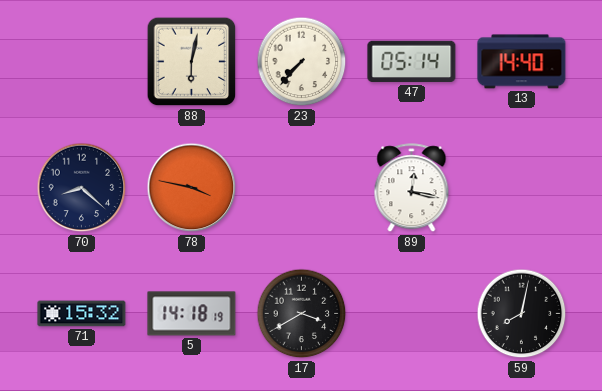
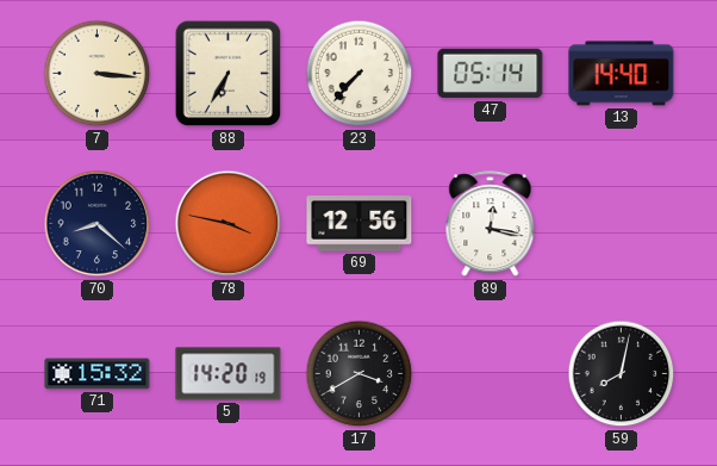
7: none -> 3:16
88: 6:02 -> 6:35
69: none -> 12:56
5: 14:18 -> 14:20
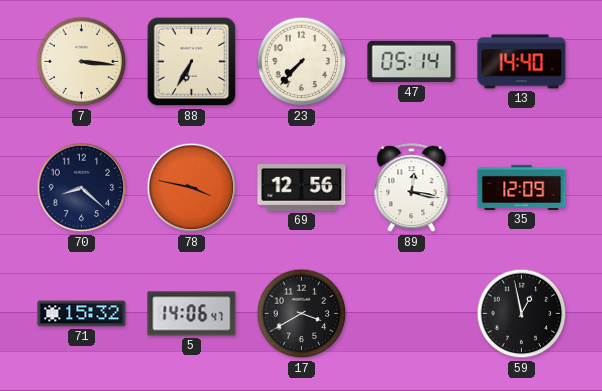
35: none -> 12:09
5: 14:20 -> 14:06
59: 8:02 -> 12:58
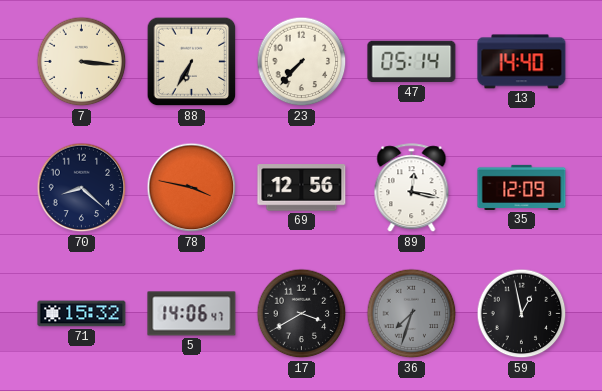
36: none -> 7:33
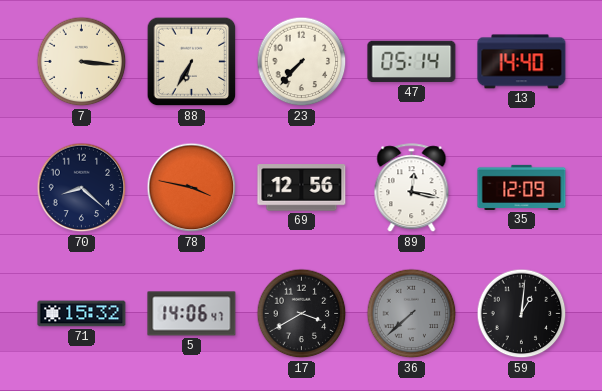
36: 7:33 -> 7:38
59: 12:58 -> 1:01
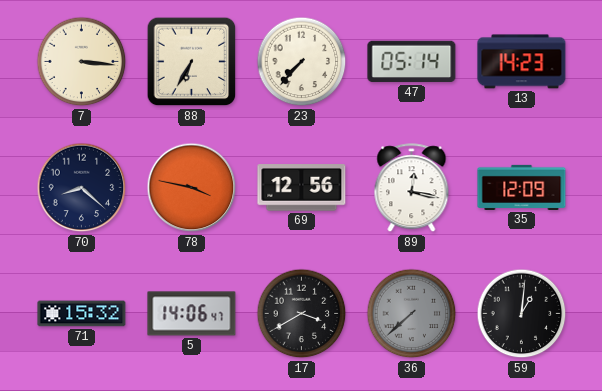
13: 14:40 -> 14:23
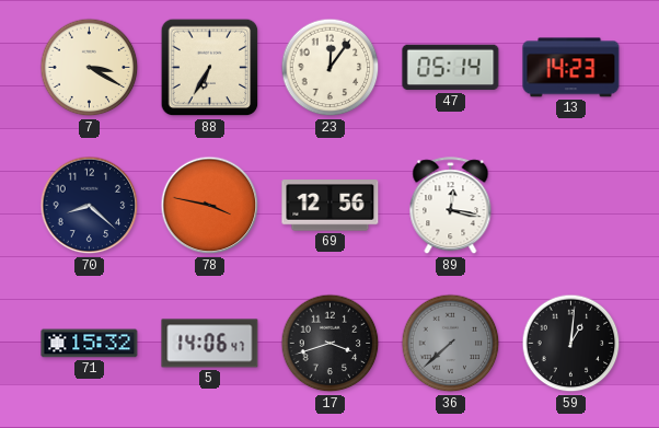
7: 3:16 -> 3:20
23: 7:37 -> 12:06
35: 12:09 -> none
17: 3:40 -> 3:42
